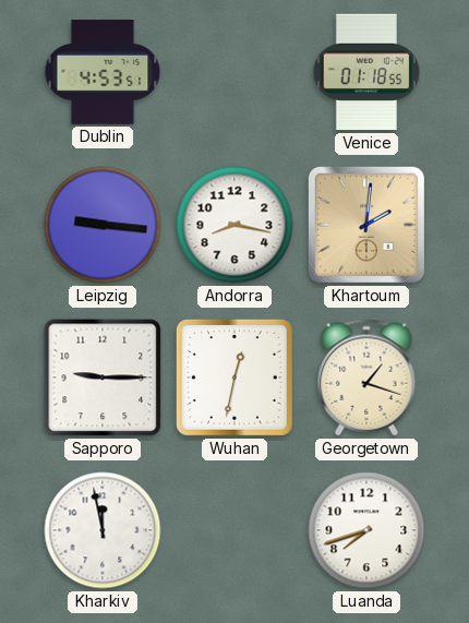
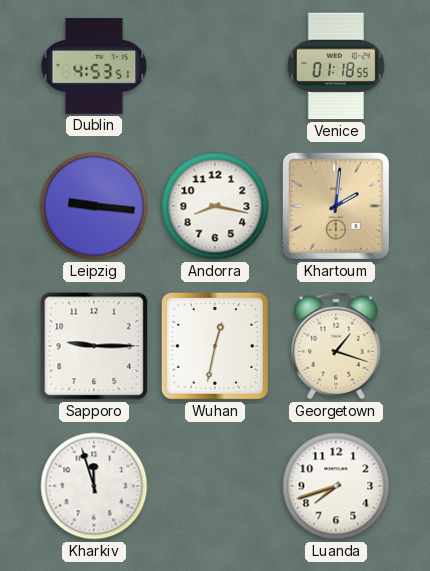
Kharkiv: 11:58 -> 11:57
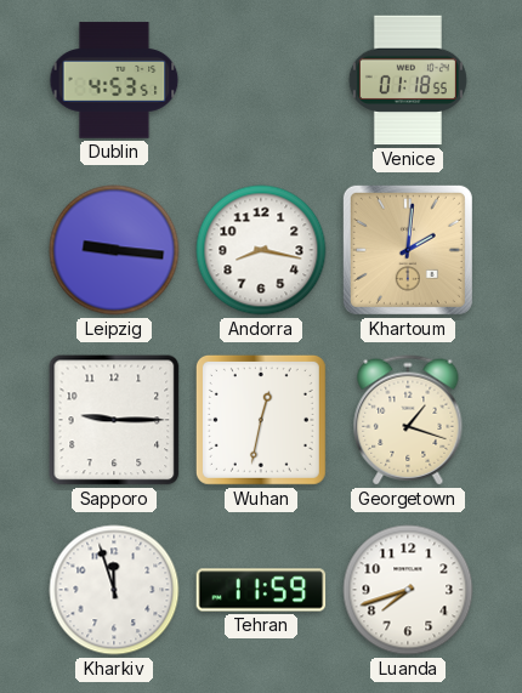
Tehran: none -> 11:59
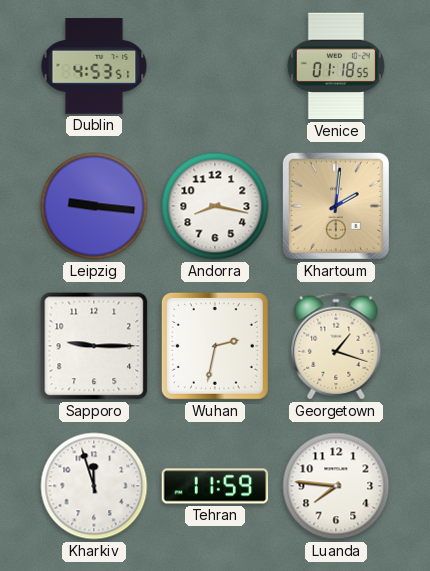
Wuhan: 12:32 -> 2:32
Luanda: 7:42 -> 7:46
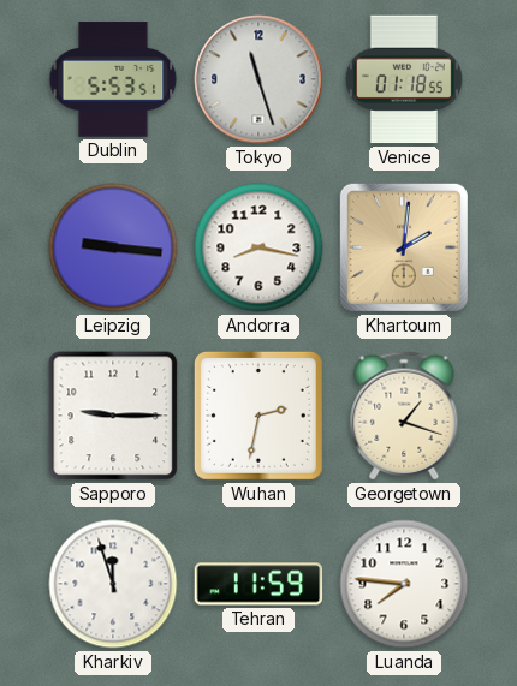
Dublin: 4:53 -> 5:53
Tokyo: none -> 11:27
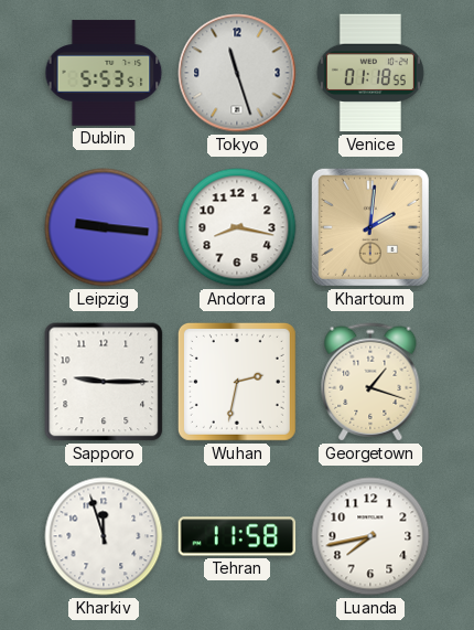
Tehran: 11:59 -> 11:58
Luanda: 7:46 -> 7:43
